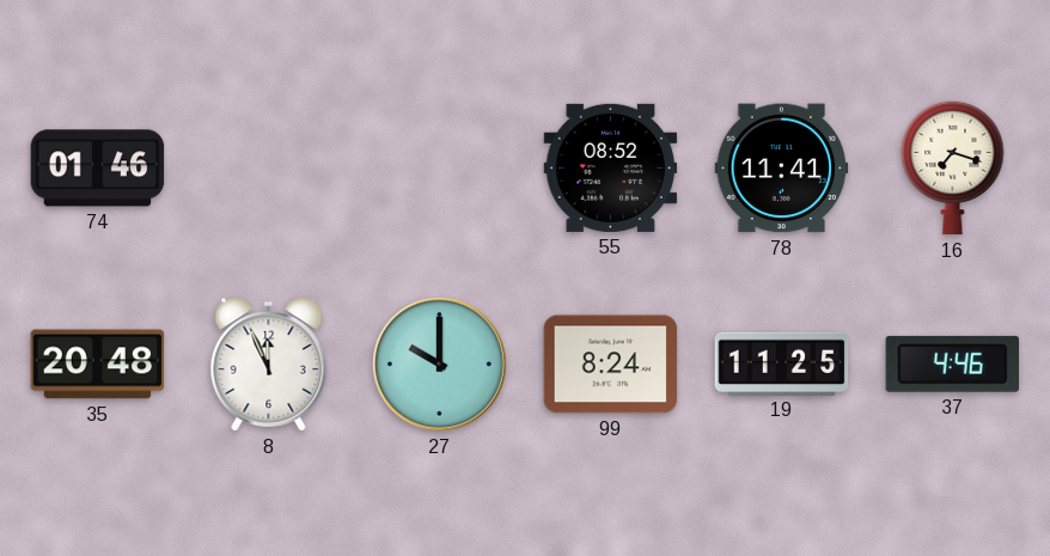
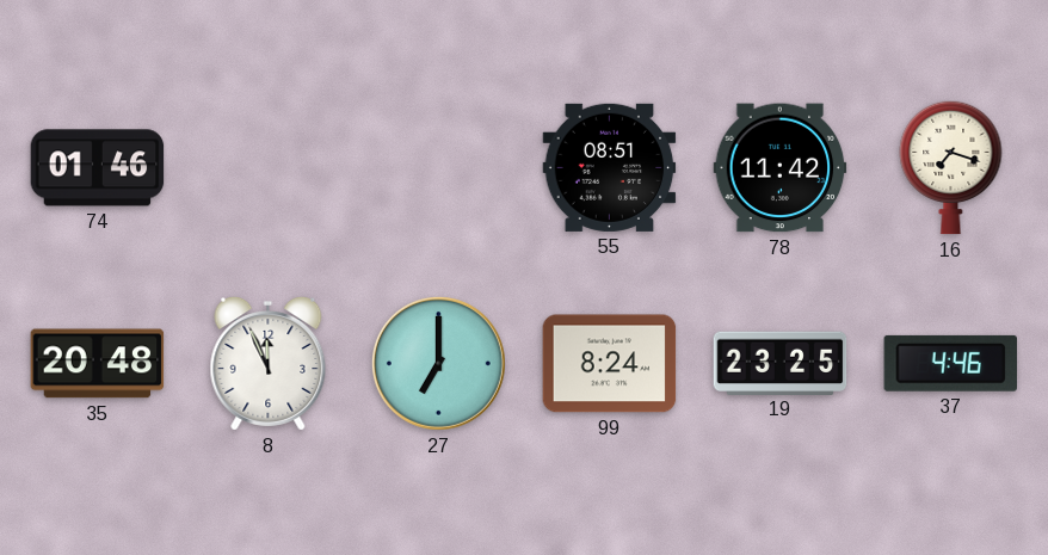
55: 08:52 -> 08:51
78: 11:41 -> 11:42
27: 10:00 -> 7:00
19: 11:25 -> 23:25
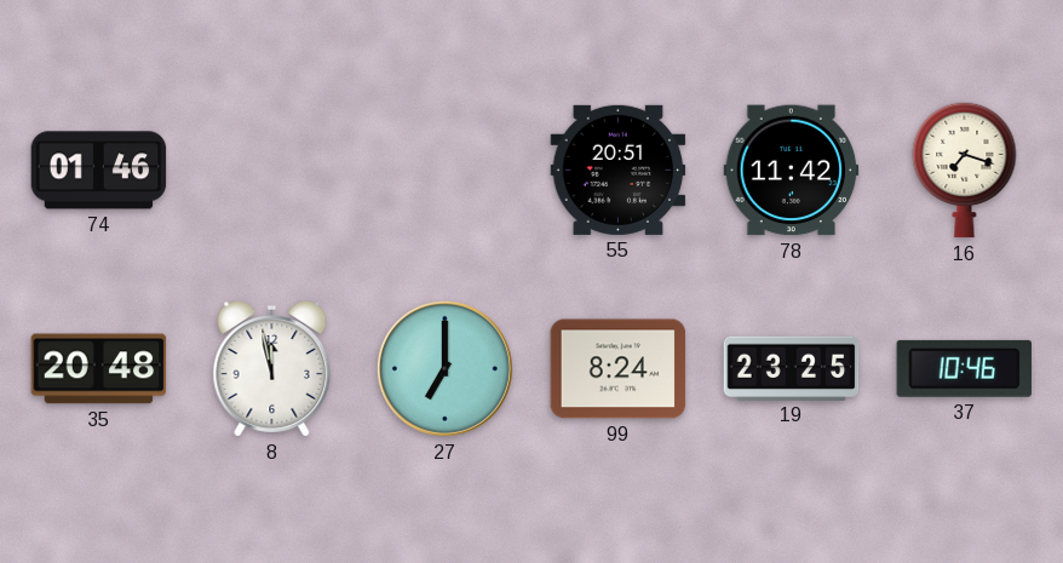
55: 08:51 -> 20:51
8: 11:56 -> 11:58
37: 4:46 -> 10:46
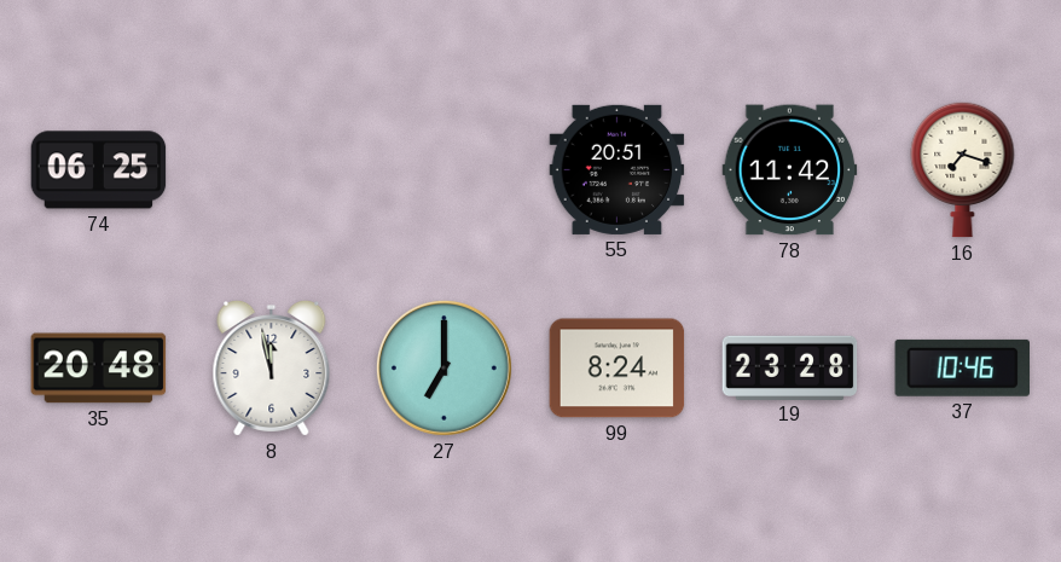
74: 01:46 -> 06:25
19: 23:25 -> 23:28
